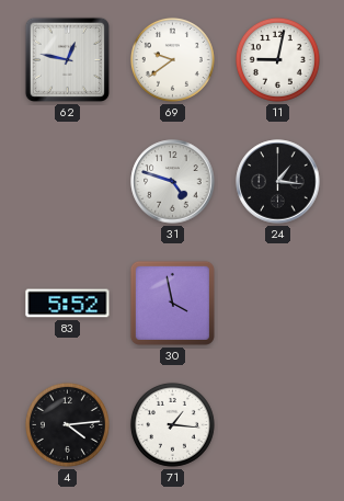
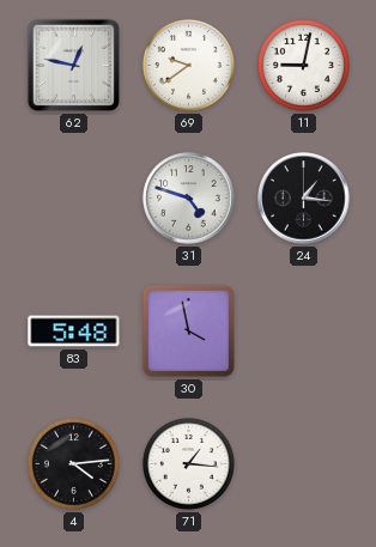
83: 5:52 -> 5:48
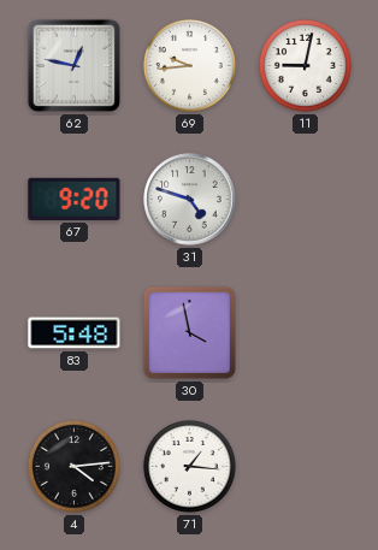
69: 9:39 -> 9:44
67: none -> 9:20
24: 1:16 -> none
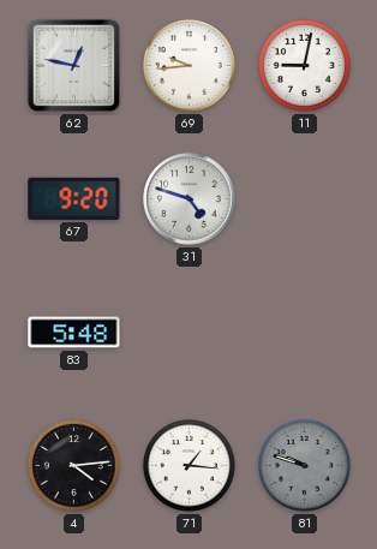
30: 3:58 -> none
81: none -> 9:48
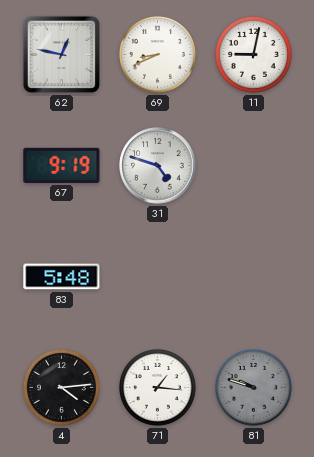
69: 9:44 -> 8:41
67: 9:20 -> 9:19
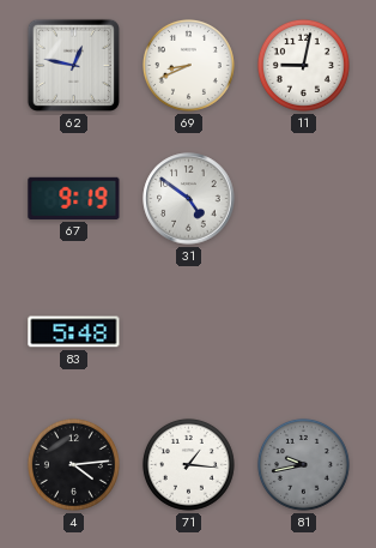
31: 4:48 -> 4:51
81: 9:48 -> 9:43
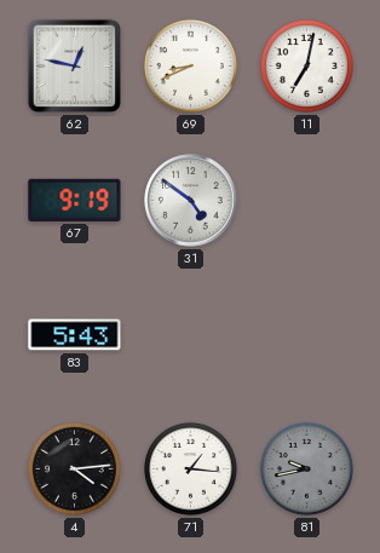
11: 9:02 -> 7:02
83: 5:48 -> 5:43
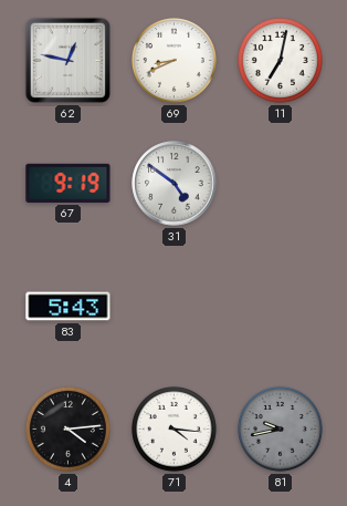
71: 1:16 -> 4:16
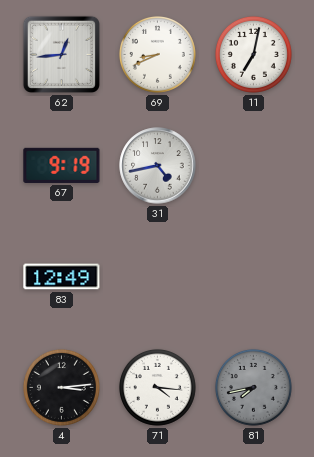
62: 12:47 -> 12:44
31: 4:51 -> 4:43
83: 5:43 -> 12:49
4: 4:14 -> 3:14
81: 9:43 -> 7:43
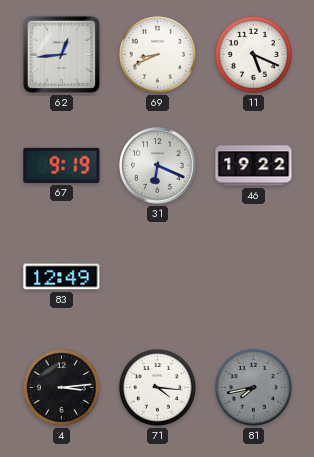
11: 7:02 -> 5:19
31: 4:43 -> 6:19
46: none -> 19:22
